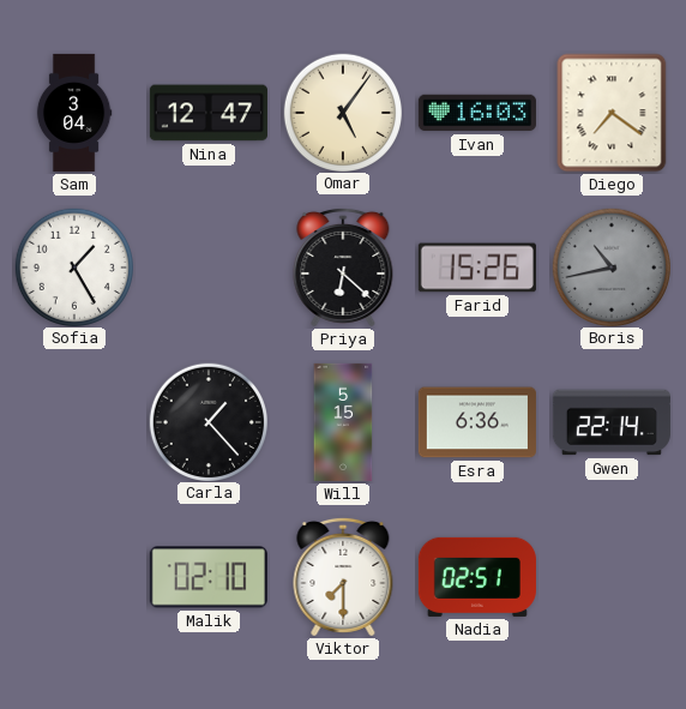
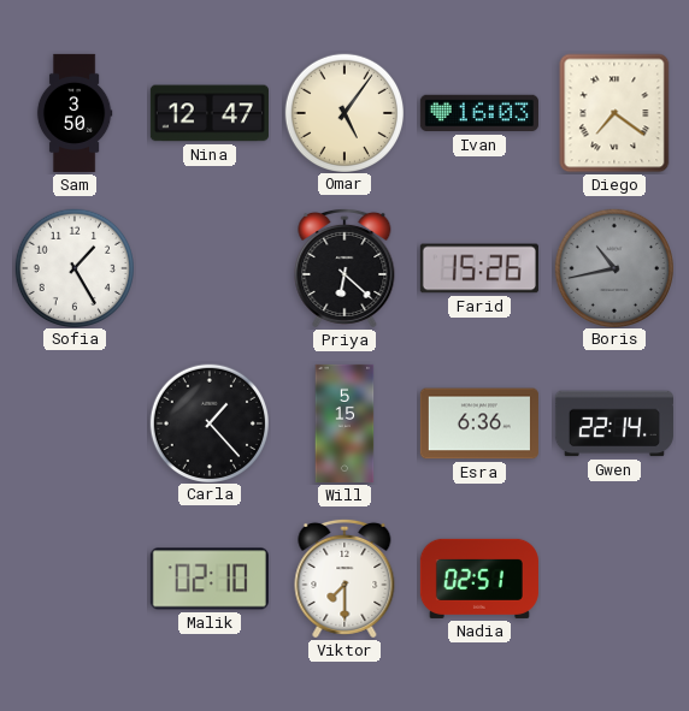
Sam: 3:04 -> 3:50
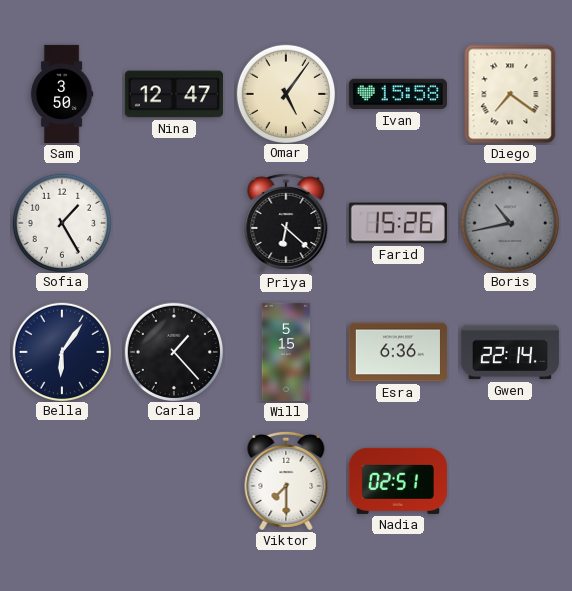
Ivan: 16:03 -> 15:58
Bella: none -> 6:06
Malik: 02:10 -> none
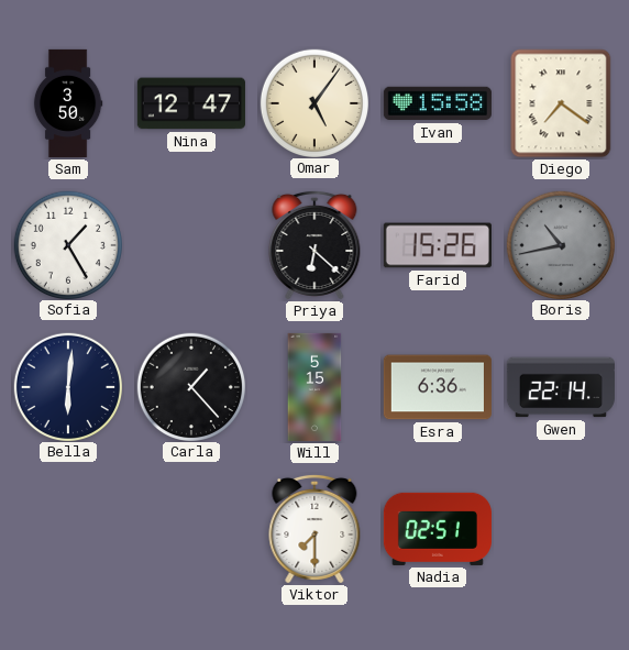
Bella: 6:06 -> 6:01
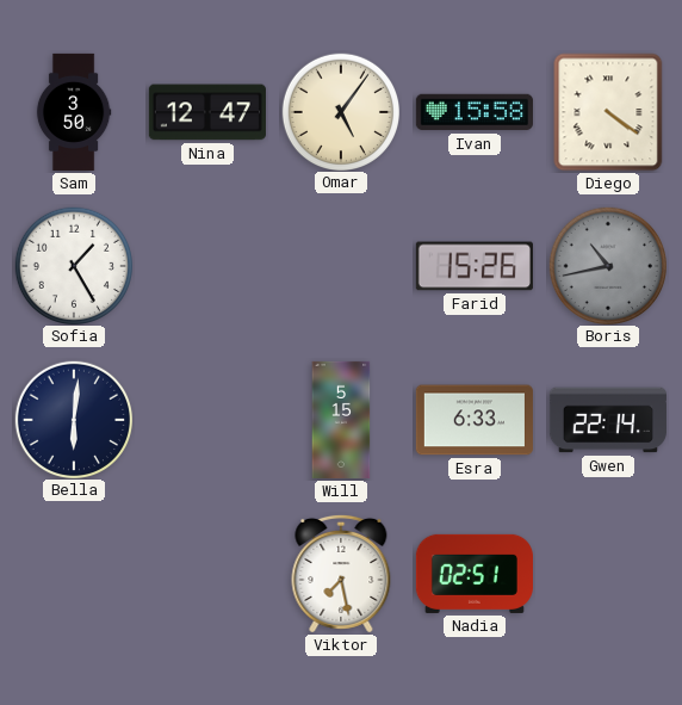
Diego: 7:21 -> 4:21
Priya: 6:22 -> none
Carla: 1:23 -> none
Esra: 6:36 -> 6:33
Viktor: 7:30 -> 7:28
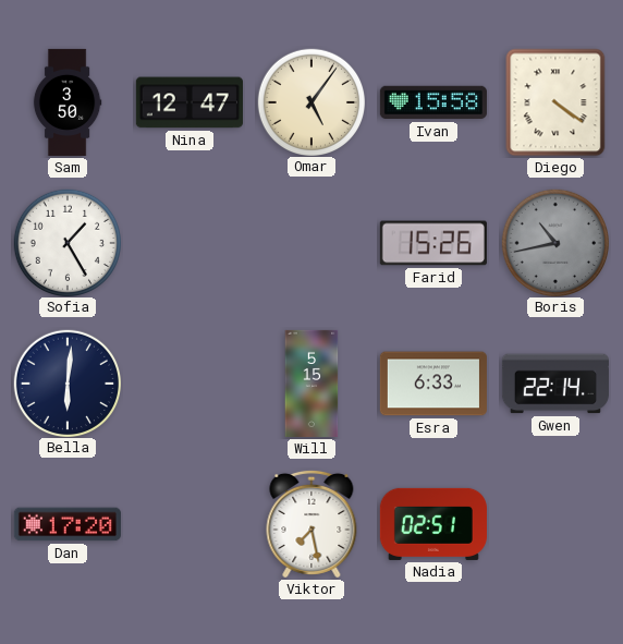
Dan: none -> 17:20
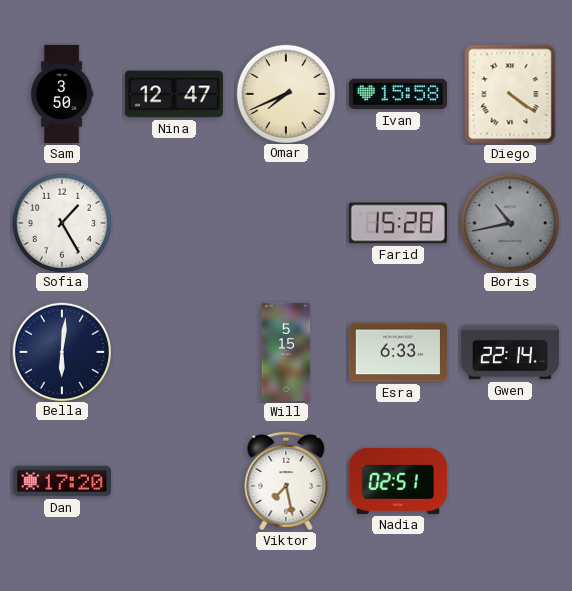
Omar: 5:06 -> 7:41
Farid: 15:26 -> 15:28
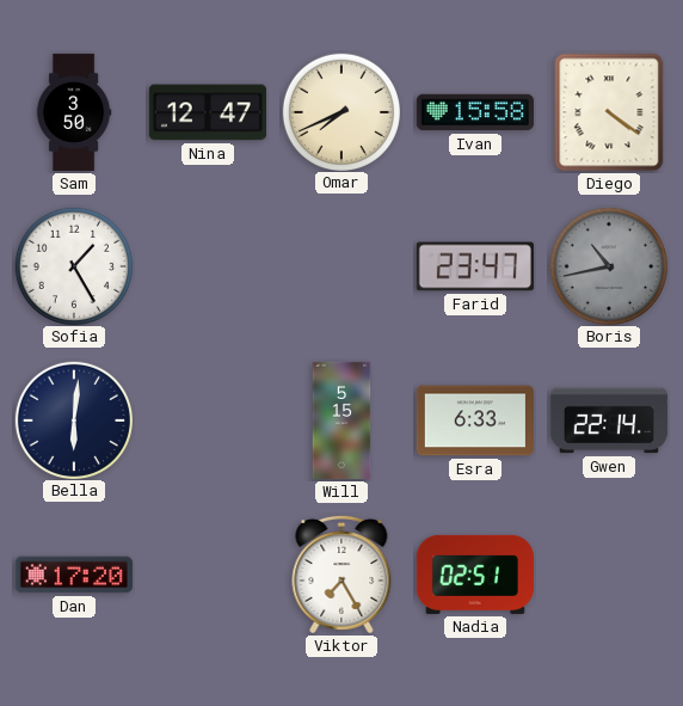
Farid: 15:28 -> 23:47
Viktor: 7:28 -> 7:25
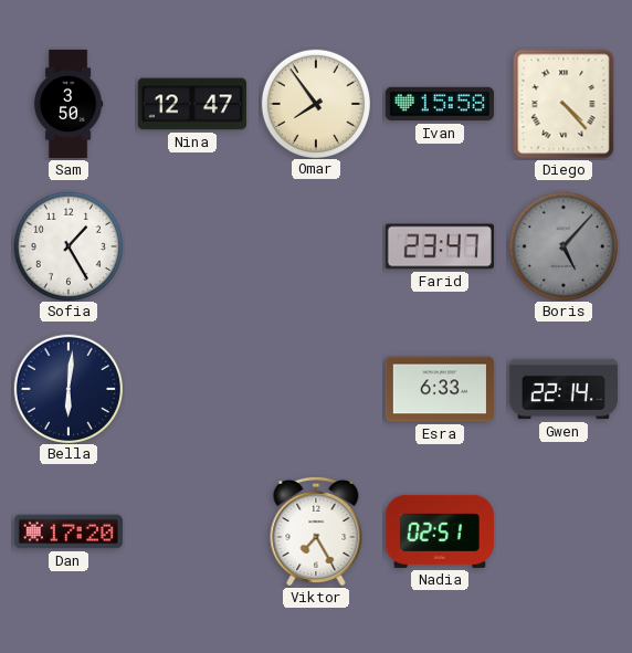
Omar: 7:41 -> 7:54
Diego: 4:21 -> 4:23
Boris: 10:43 -> 5:07
Will: 5:15 -> none
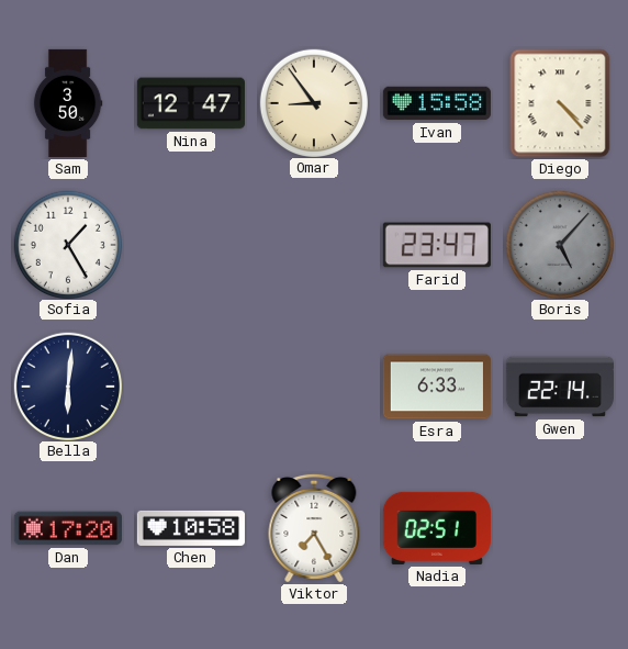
Omar: 7:54 -> 8:54
Chen: none -> 10:58
